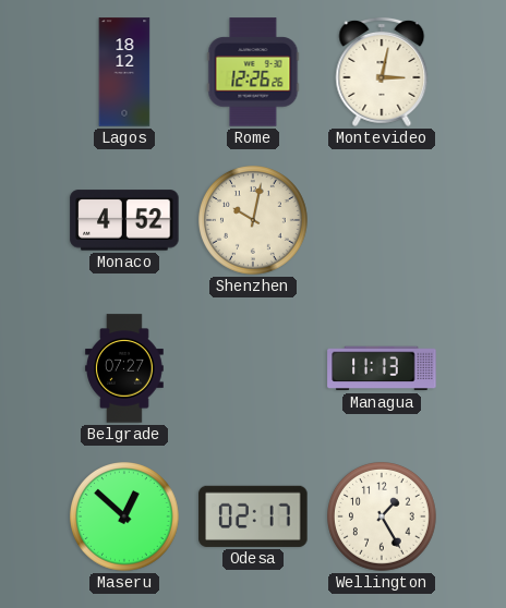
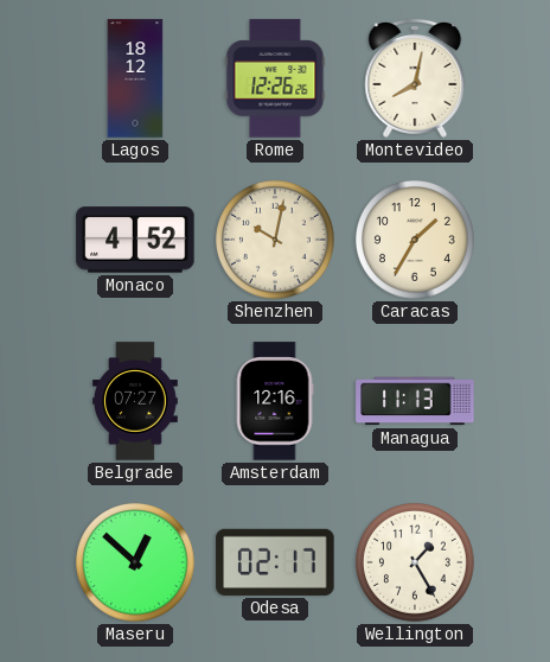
Montevideo: 3:02 -> 8:02
Caracas: none -> 1:35
Amsterdam: none -> 12:16
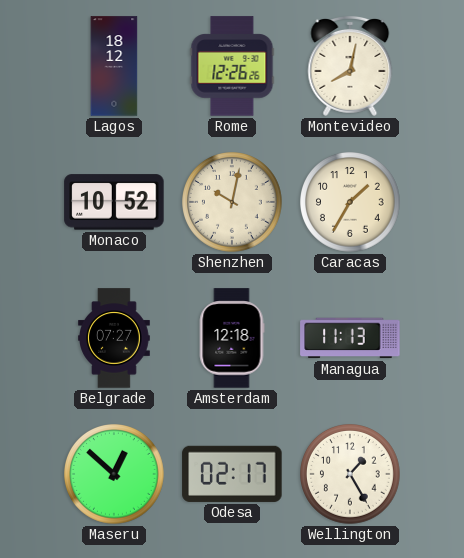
Monaco: 4:52 -> 10:52
Amsterdam: 12:16 -> 12:18
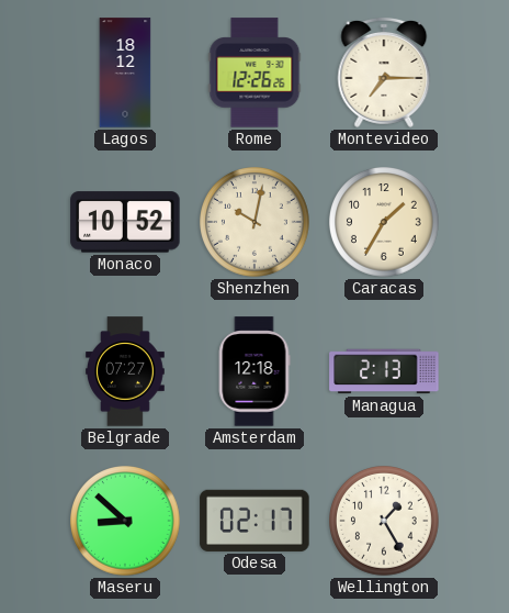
Montevideo: 8:02 -> 7:15
Managua: 11:13 -> 2:13
Maseru: 12:52 -> 8:52
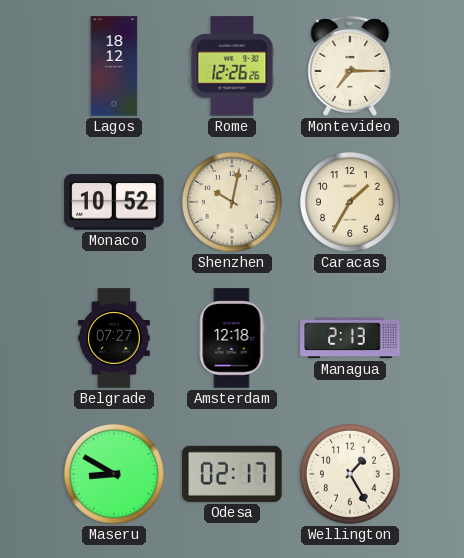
Maseru: 8:52 -> 8:50
